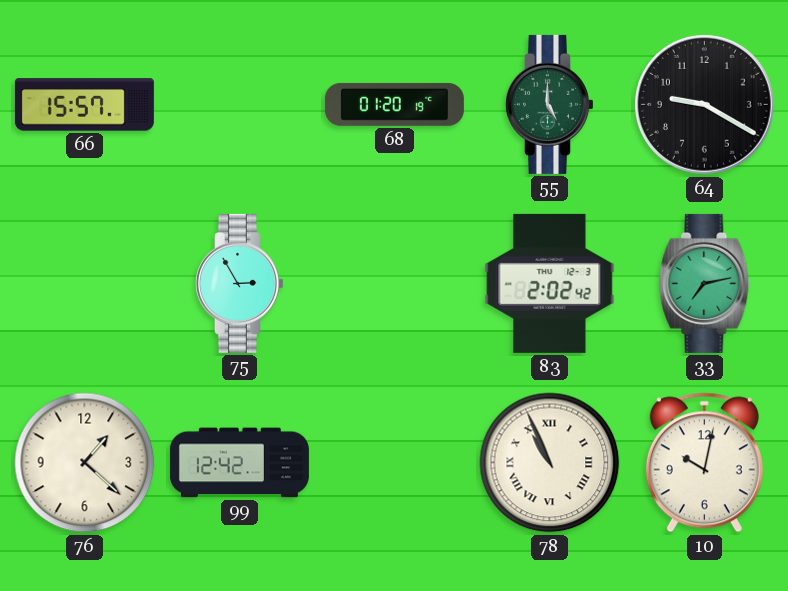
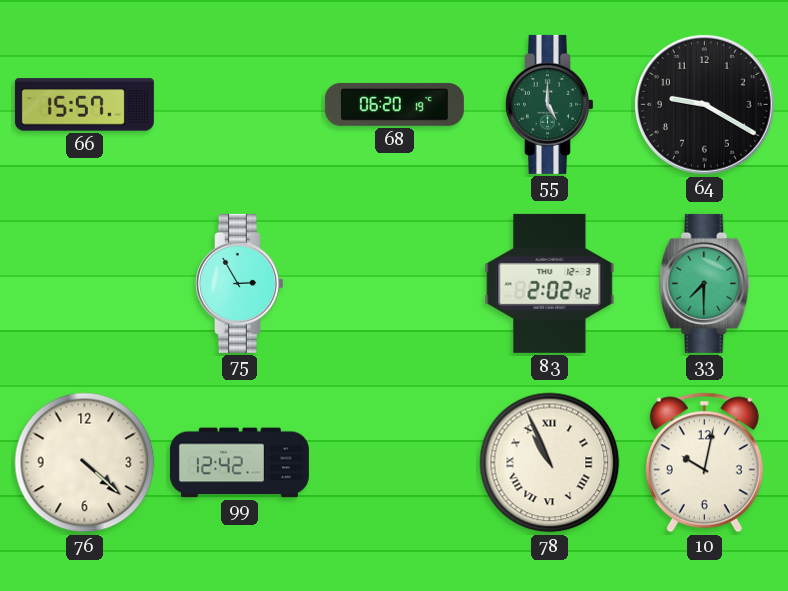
68: 01:20 -> 06:20
33: 7:13 -> 7:30
76: 1:22 -> 4:22
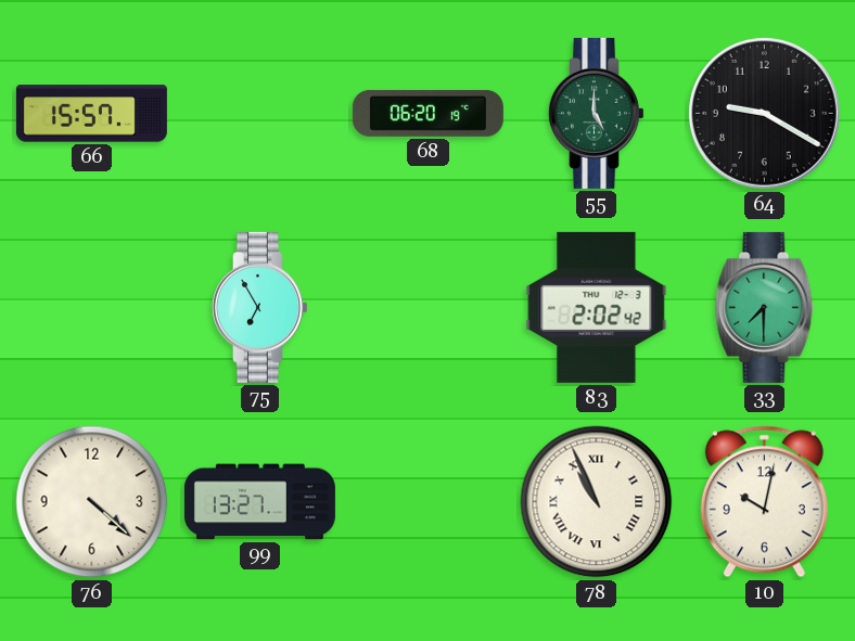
75: 2:55 -> 6:55
99: 12:42 -> 13:27
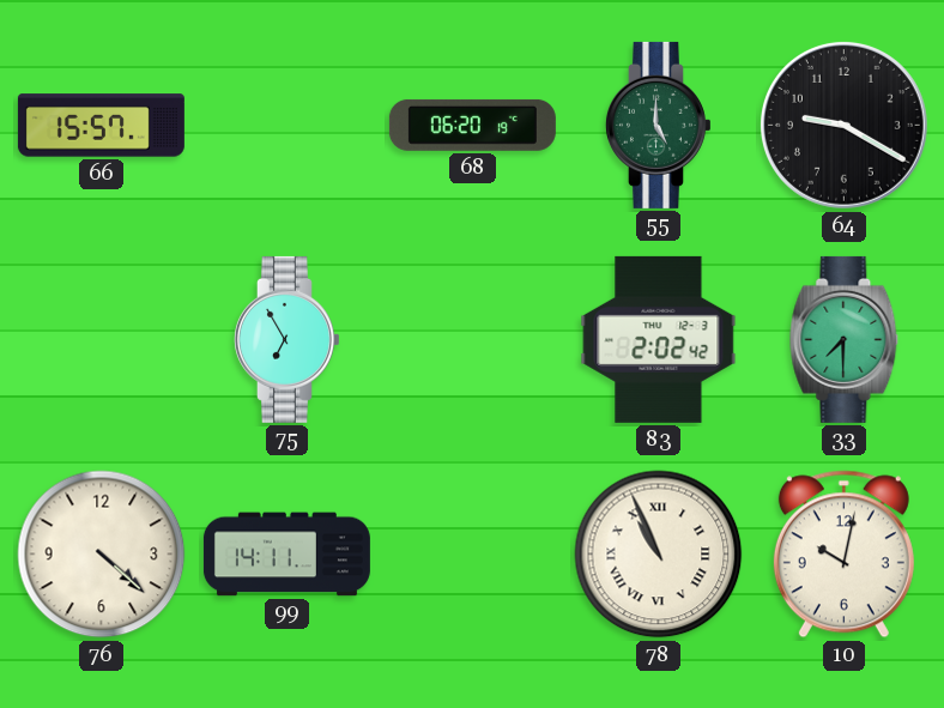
99: 13:27 -> 14:11
